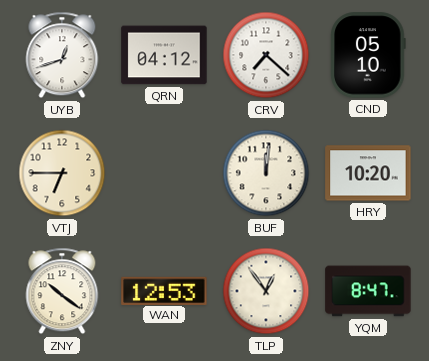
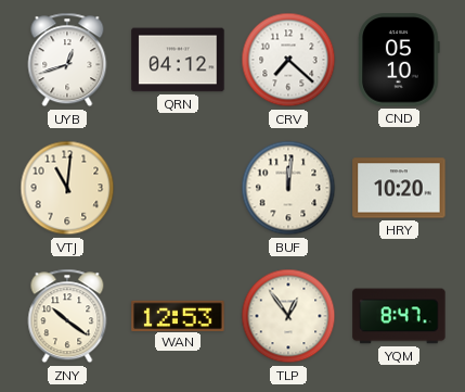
VTJ: 6:45 -> 11:01
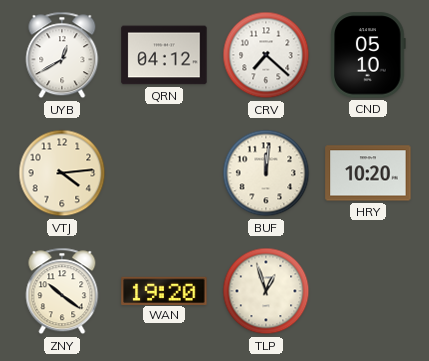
UYB: 12:42 -> 12:40
VTJ: 11:01 -> 4:14
WAN: 12:53 -> 19:20
TLP: 12:54 -> 12:57
YQM: 8:47 -> none
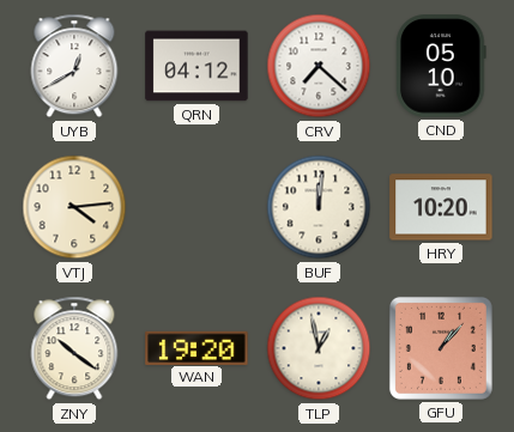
TLP: 12:57 -> 12:58
GFU: none -> 1:07
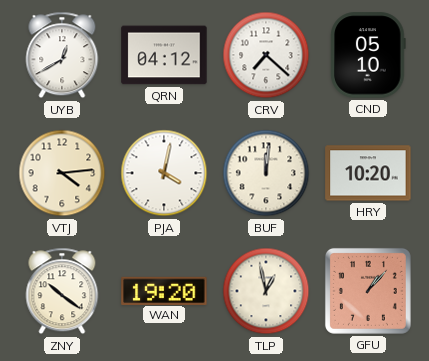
PJA: none -> 4:02
